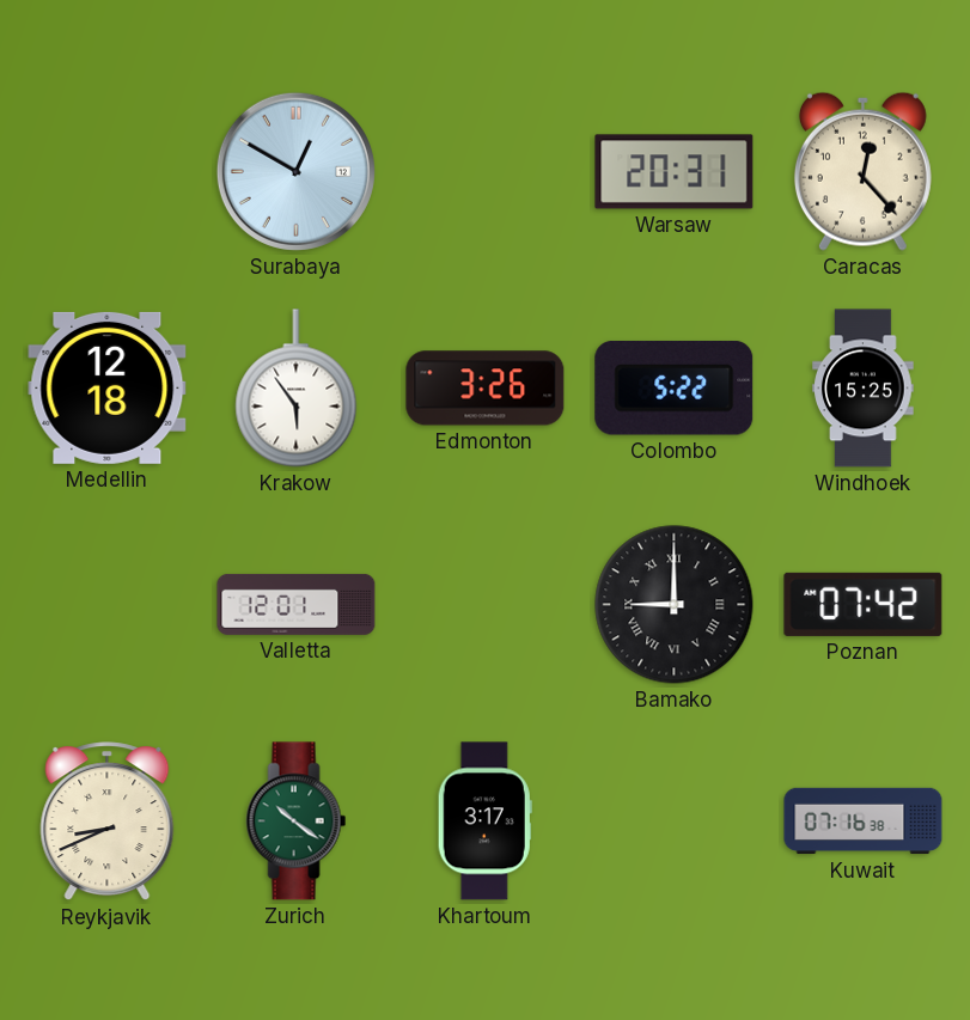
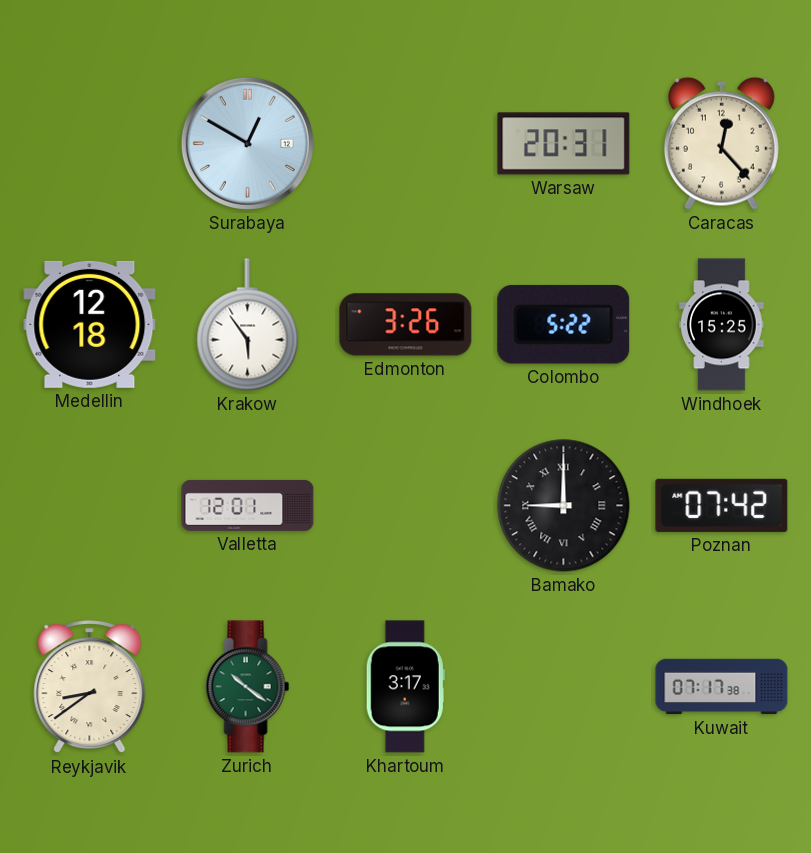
Reykjavik: 8:41 -> 8:39
Kuwait: 07:16 -> 07:17
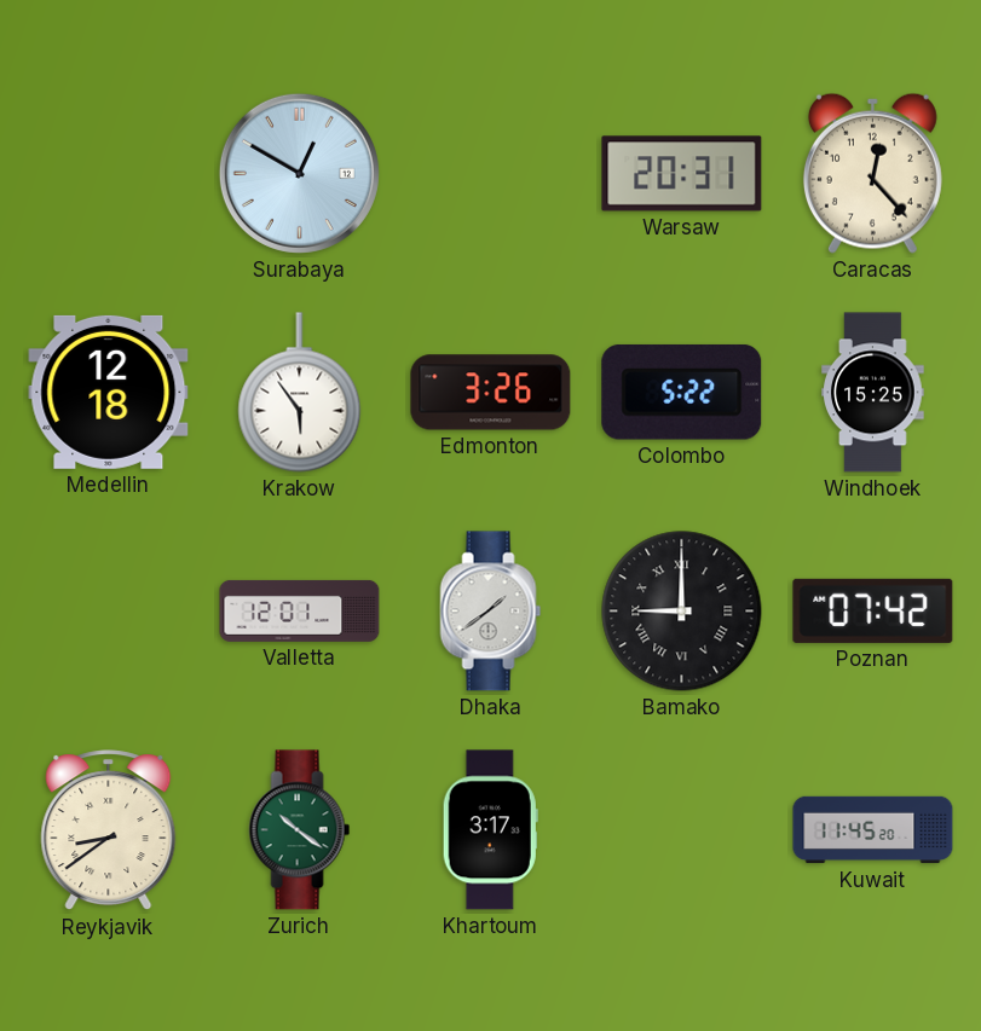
Dhaka: none -> 1:39
Kuwait: 07:17 -> 11:45
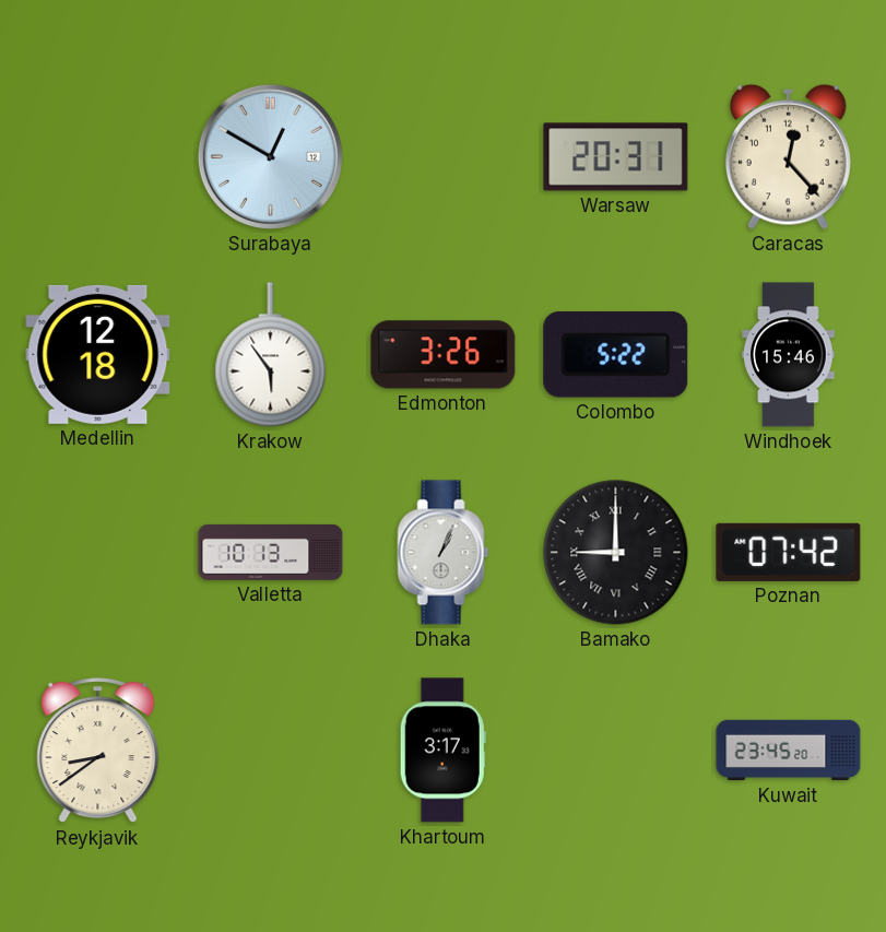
Windhoek: 15:25 -> 15:46
Valletta: 12:01 -> 10:13
Dhaka: 1:39 -> 1:04
Zurich: 10:21 -> none
Kuwait: 11:45 -> 23:45
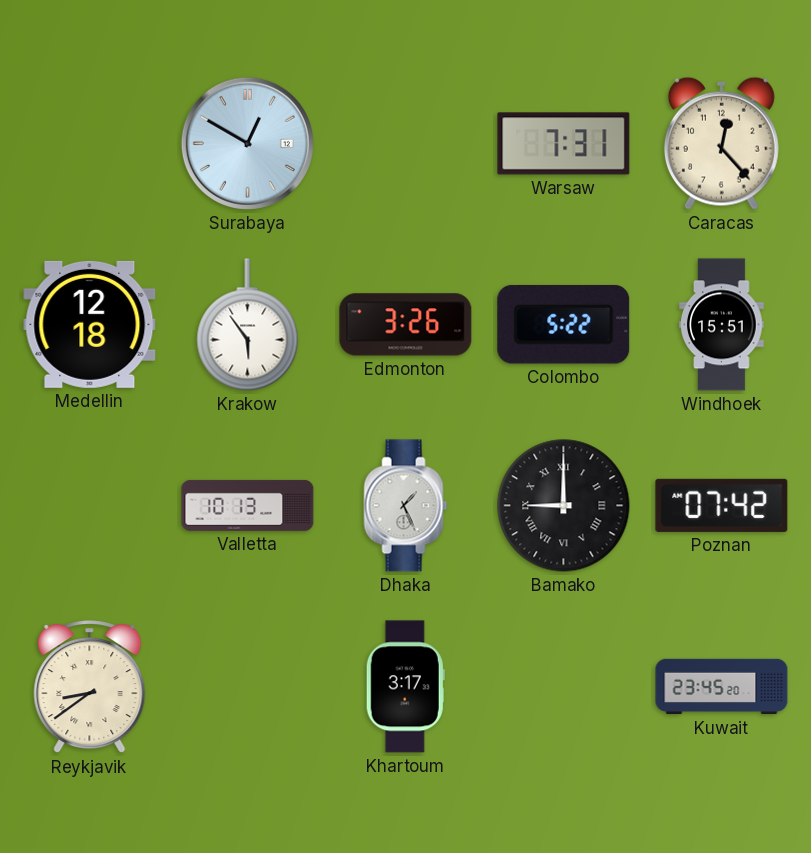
Warsaw: 20:31 -> 7:31
Windhoek: 15:46 -> 15:51
Dhaka: 1:04 -> 1:26
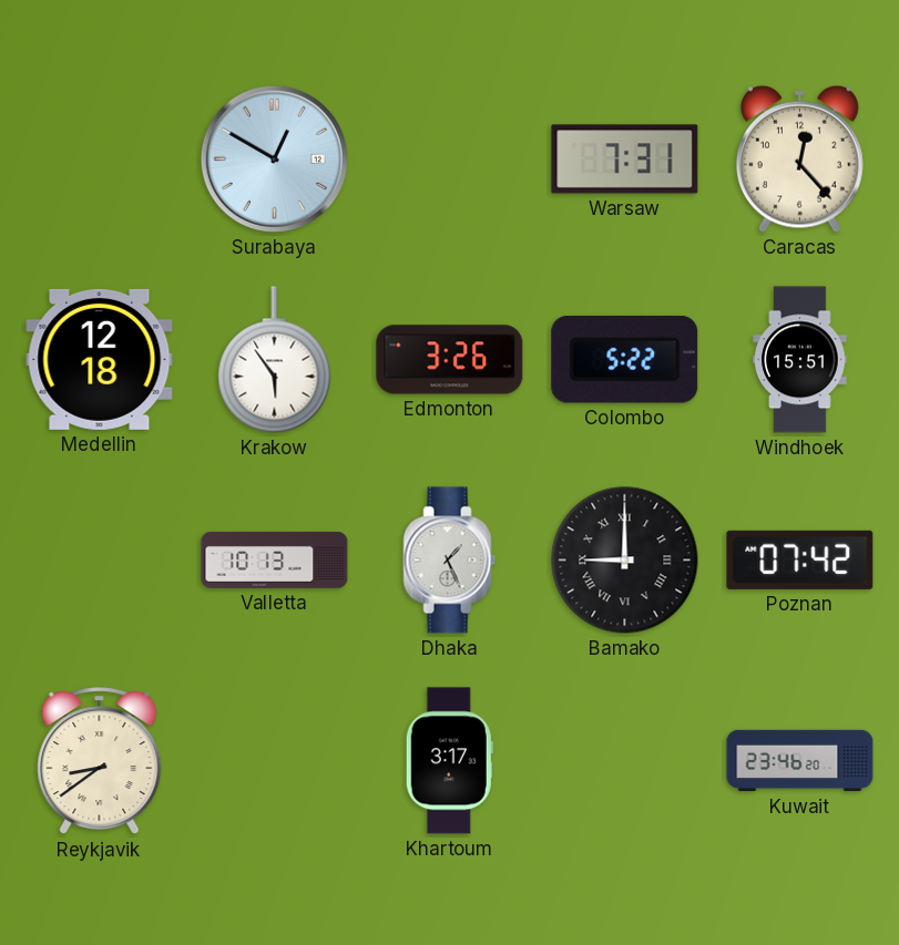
Kuwait: 23:45 -> 23:46
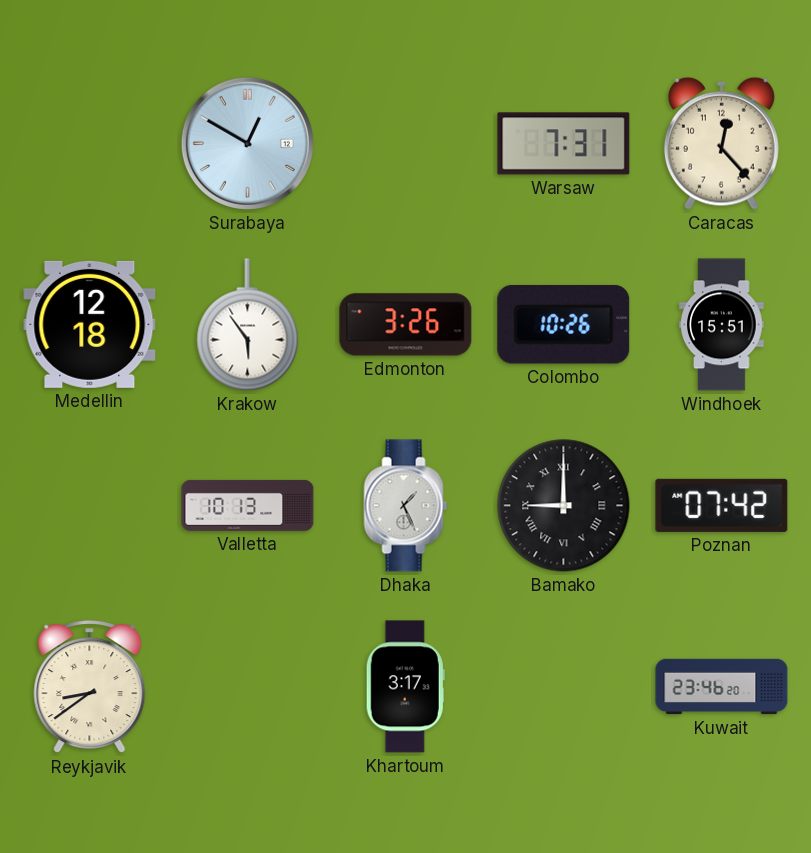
Colombo: 5:22 -> 10:26
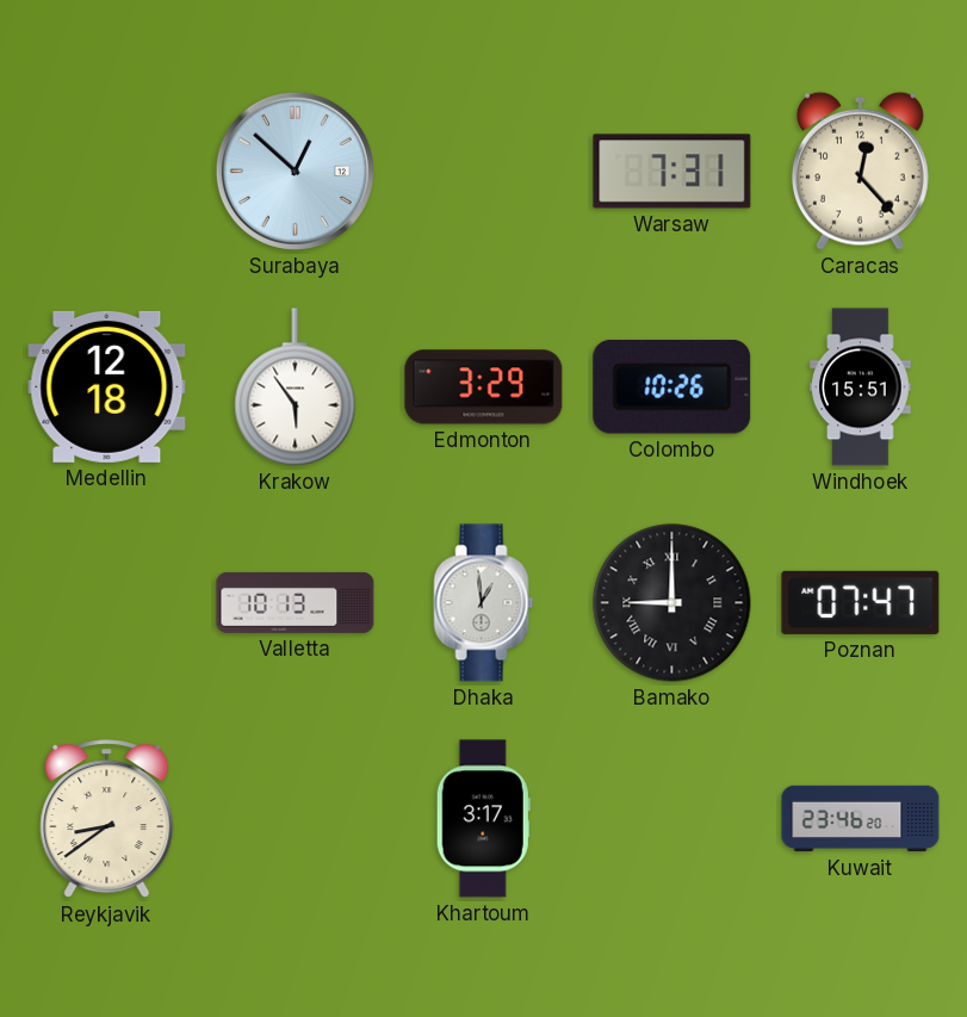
Surabaya: 12:50 -> 12:52
Edmonton: 3:26 -> 3:29
Dhaka: 1:26 -> 12:59
Poznan: 07:42 -> 07:47
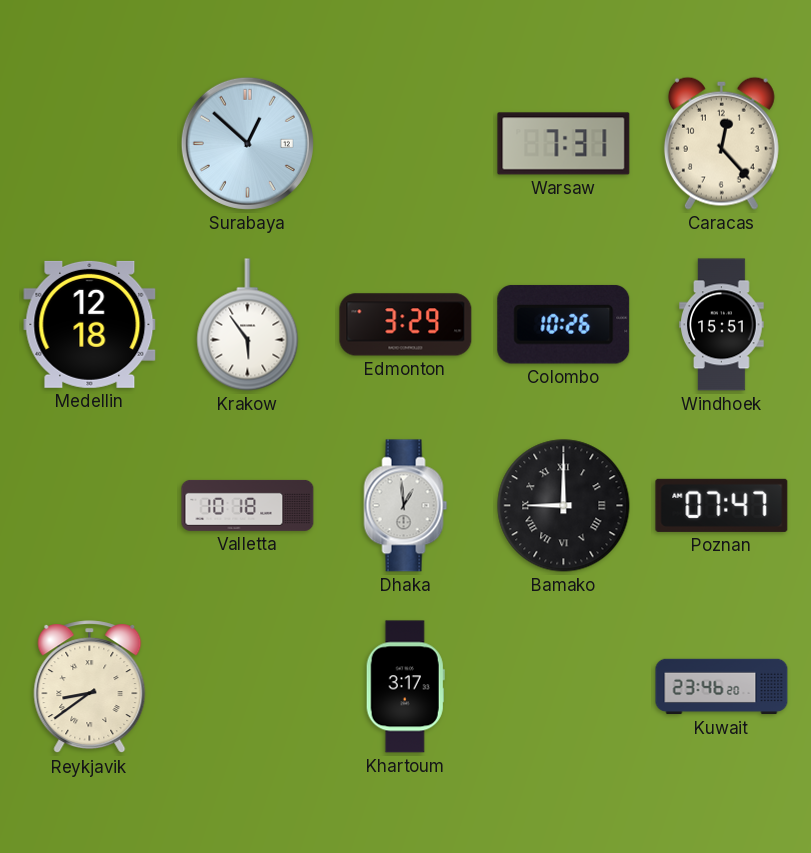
Valletta: 10:13 -> 10:18
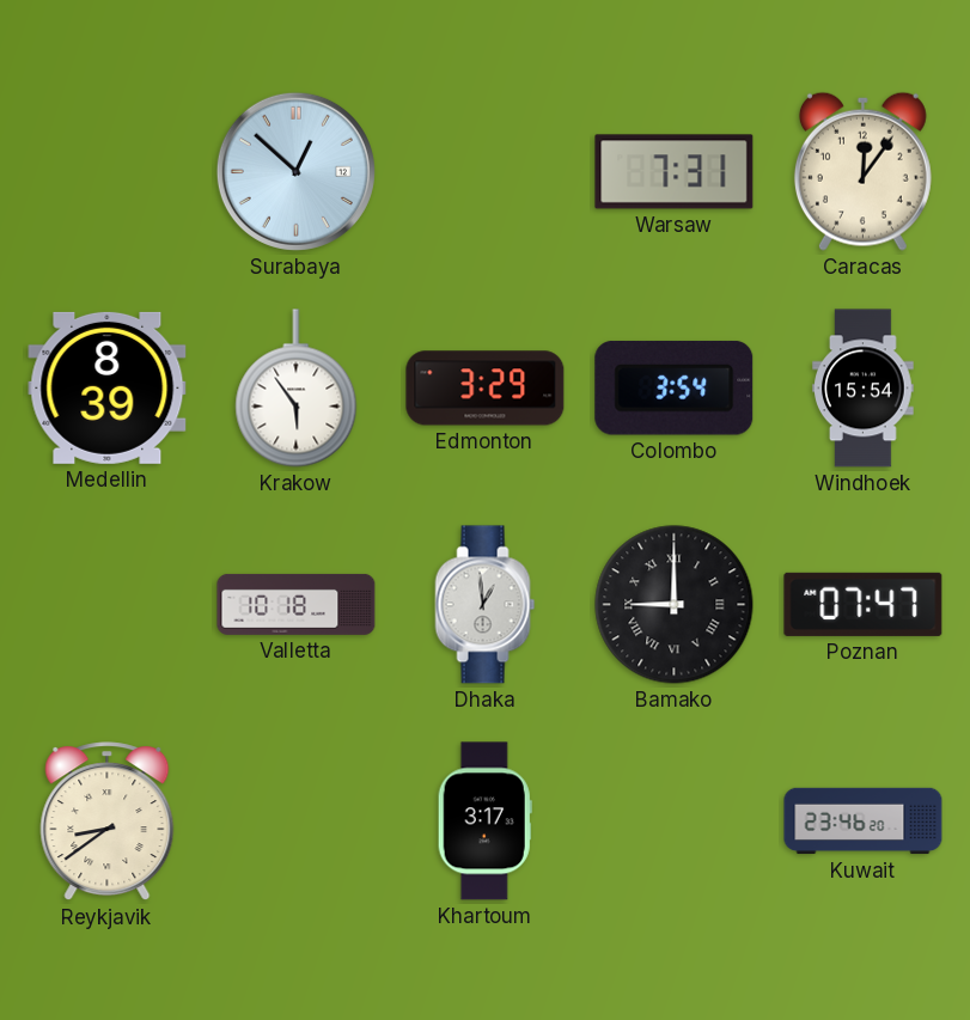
Caracas: 12:23 -> 12:06
Medellin: 12:18 -> 8:39
Colombo: 10:26 -> 3:54
Windhoek: 15:51 -> 15:54
